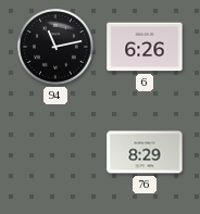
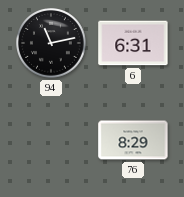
6: 6:26 -> 6:31
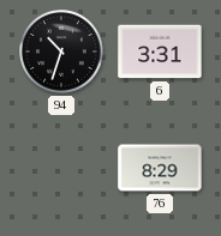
94: 11:13 -> 10:33
6: 6:31 -> 3:31
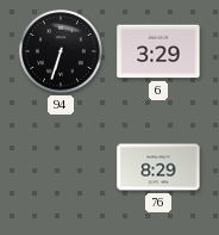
94: 10:33 -> 6:33
6: 3:31 -> 3:29
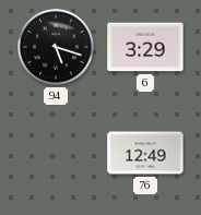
94: 6:33 -> 5:18
76: 8:29 -> 12:49
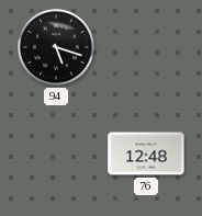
6: 3:29 -> none
76: 12:49 -> 12:48
